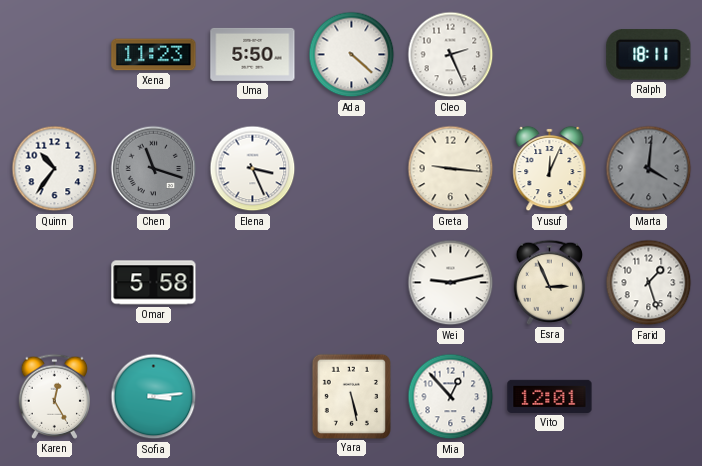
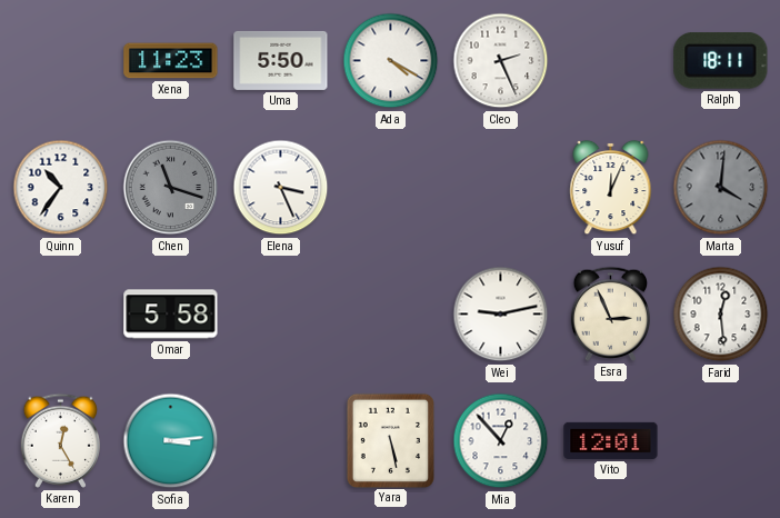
Ada: 4:22 -> 4:20
Greta: 9:16 -> none
Farid: 1:27 -> 12:29
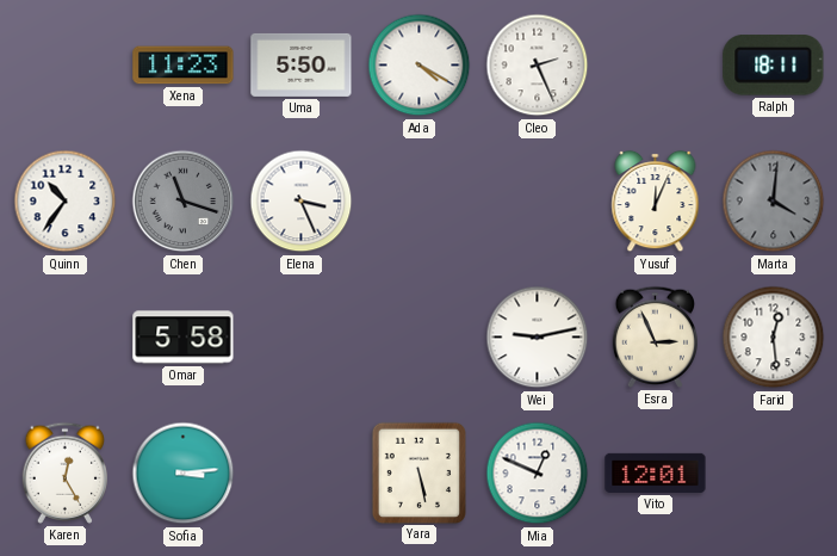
Mia: 12:53 -> 12:49
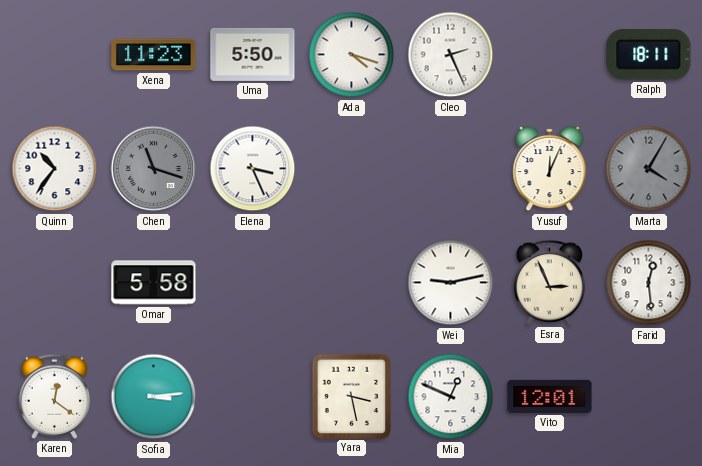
Ada: 4:20 -> 4:18
Marta: 4:01 -> 4:05
Karen: 12:25 -> 12:21
Yara: 5:28 -> 3:28
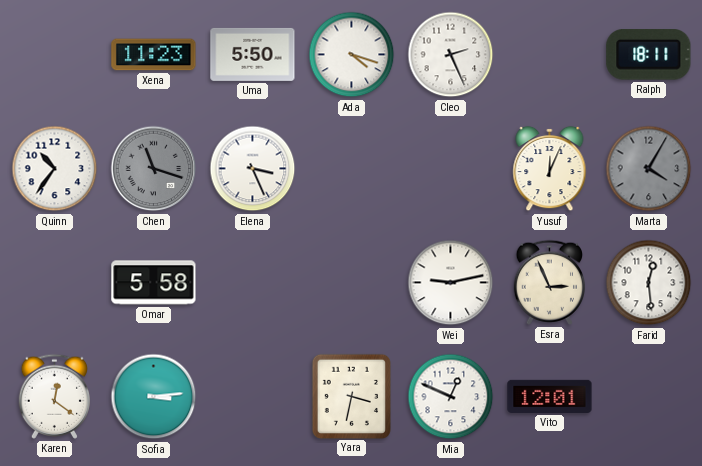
Yara: 3:28 -> 3:32
